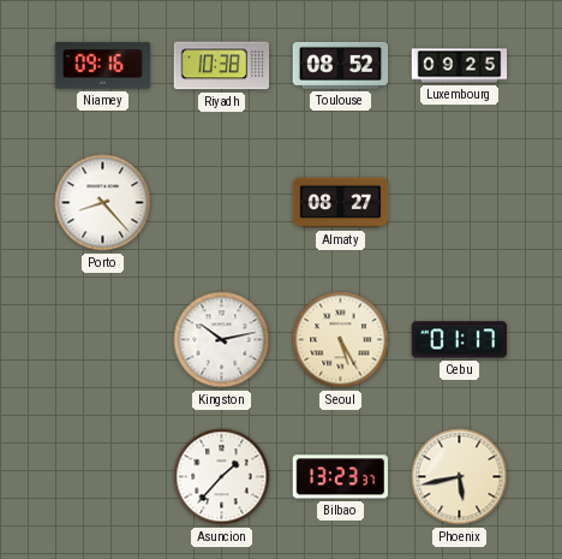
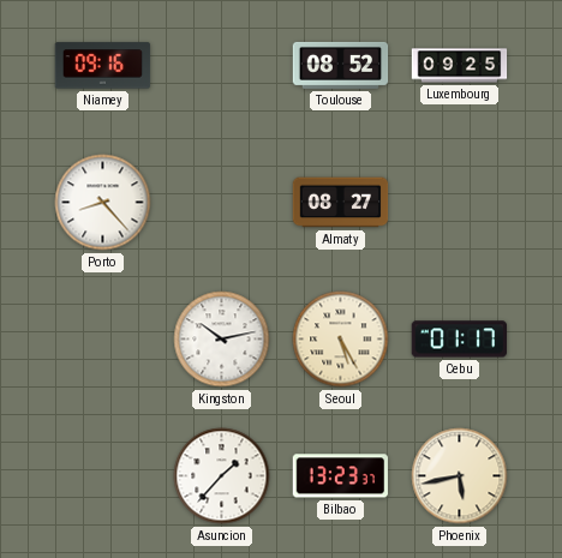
Riyadh: 10:38 -> none
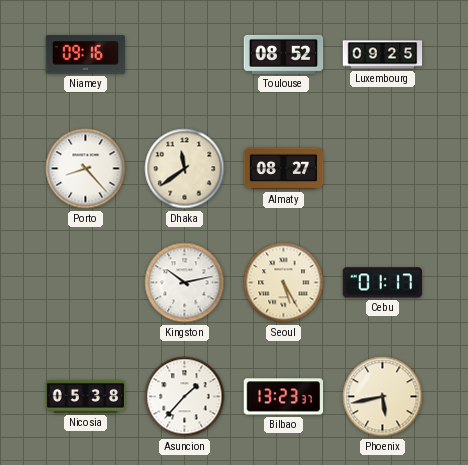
Dhaka: none -> 11:39
Nicosia: none -> 05:38
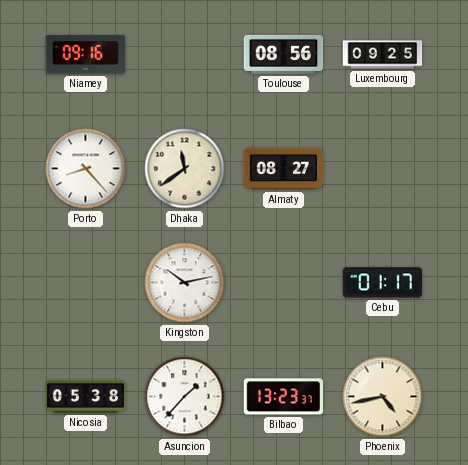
Toulouse: 08:52 -> 08:56
Seoul: 5:25 -> none
Phoenix: 5:43 -> 4:43
